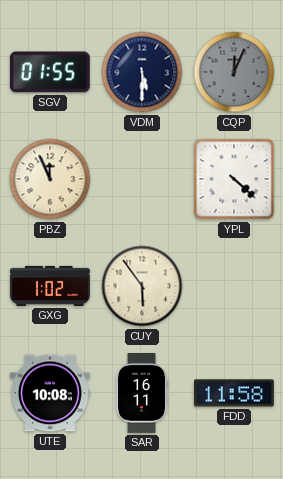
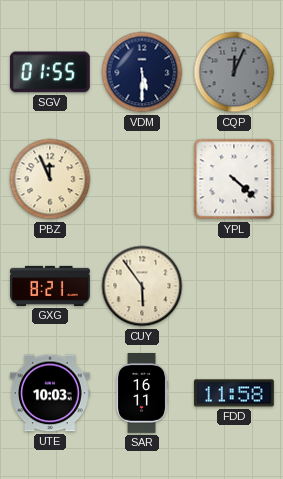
GXG: 1:02 -> 8:21
UTE: 10:08 -> 10:03
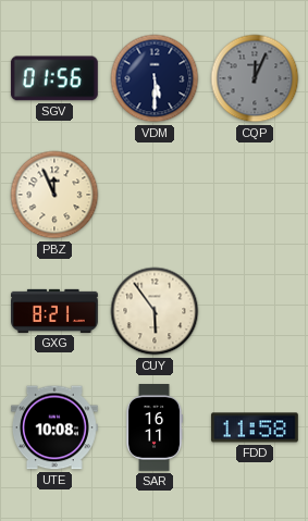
SGV: 01:55 -> 01:56
YPL: 4:22 -> none
UTE: 10:03 -> 10:08
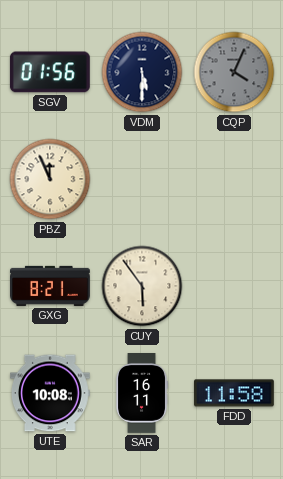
CQP: 12:04 -> 4:04
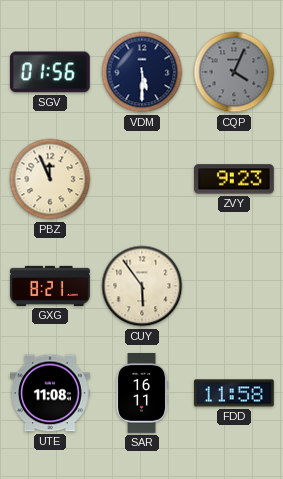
ZVY: none -> 9:23
UTE: 10:08 -> 11:08
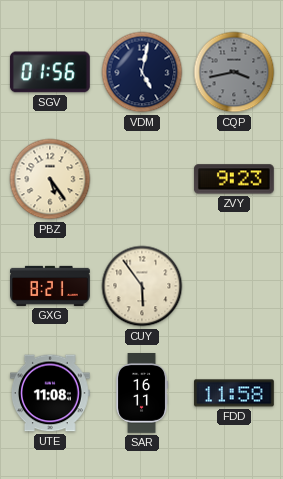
VDM: 5:30 -> 5:02
CQP: 4:04 -> 3:43
PBZ: 11:56 -> 5:24
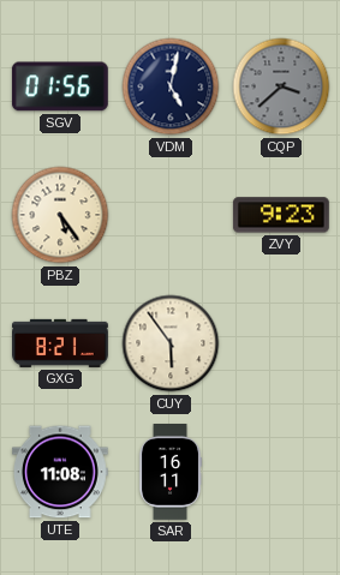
CQP: 3:43 -> 3:38
FDD: 11:58 -> none
